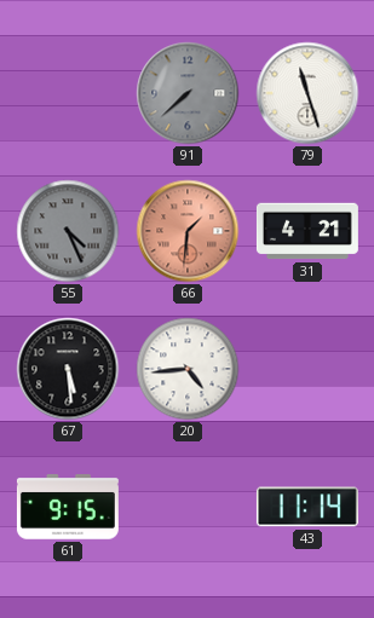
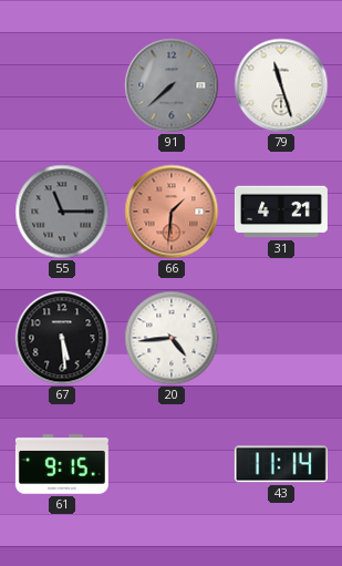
55: 4:26 -> 11:15
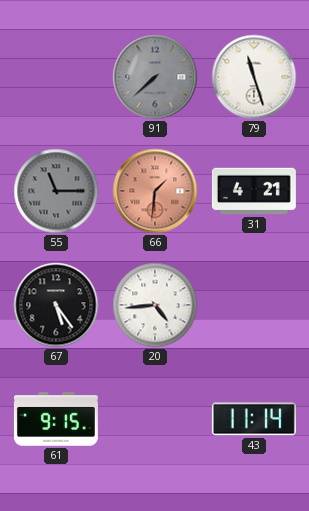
67: 5:29 -> 5:24
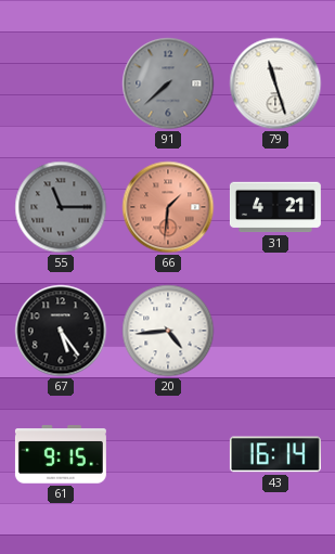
43: 11:14 -> 16:14
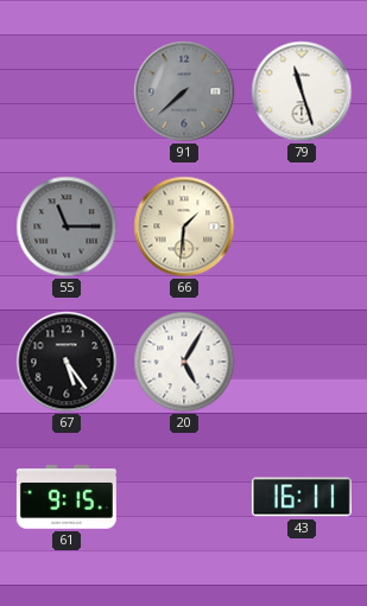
66 dial: salmon -> cream
31: 4:21 -> none
20: 4:44 -> 5:05
43: 16:14 -> 16:11
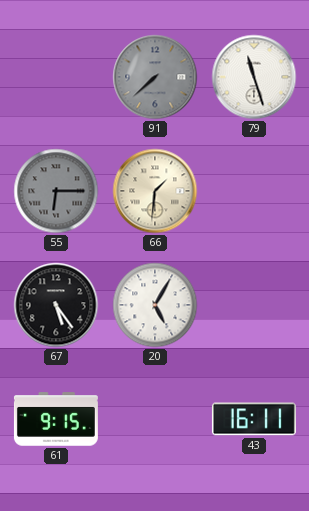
55: 11:15 -> 6:15
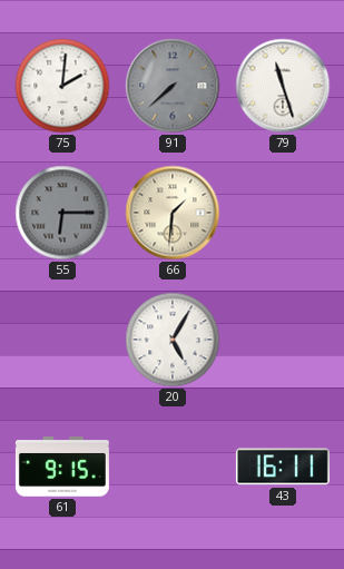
75: none -> 2:01
67: 5:24 -> none
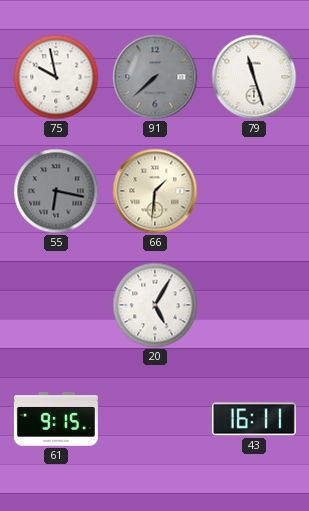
75: 2:01 -> 9:58
55: 6:15 -> 6:17
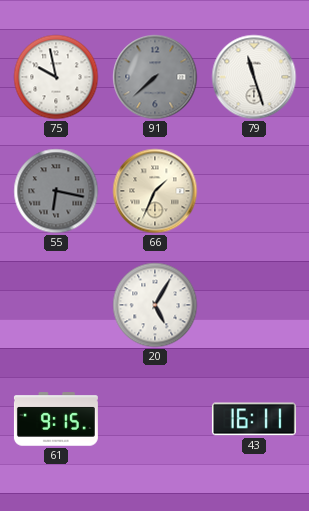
66: 1:31 -> 1:34
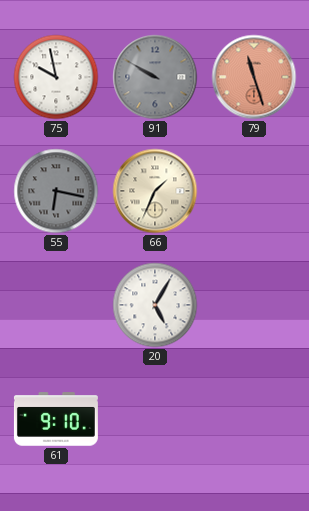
91: 7:38 -> 9:50
79 dial: white -> salmon
61: 9:15 -> 9:10
43: 16:11 -> none
